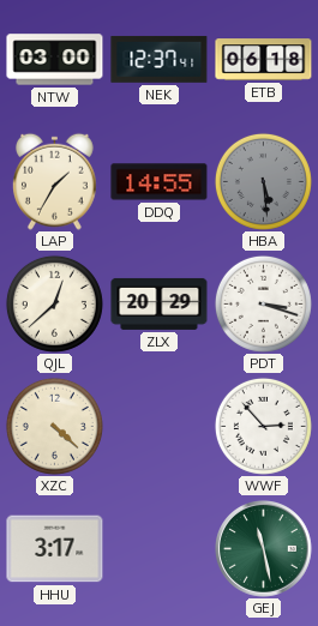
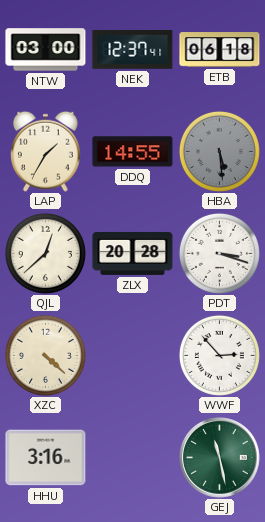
ZLX: 20:29 -> 20:28
HHU: 3:17 -> 3:16
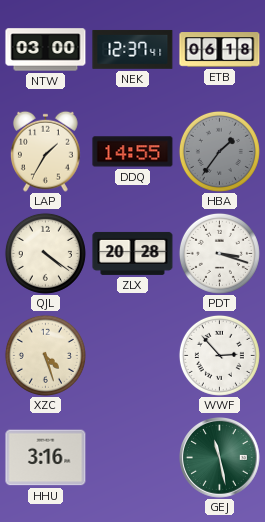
HBA: 5:29 -> 1:36
QJL: 12:38 -> 4:21
XZC: 4:22 -> 4:27
